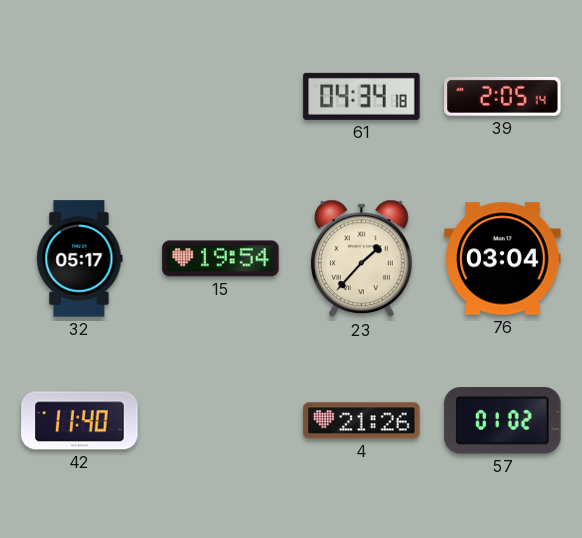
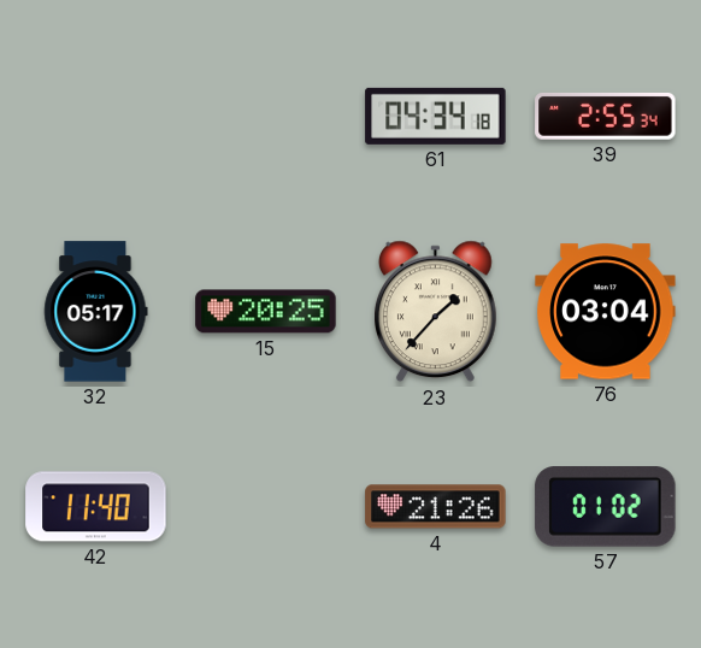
39: 2:05 -> 2:55
15: 19:54 -> 20:25
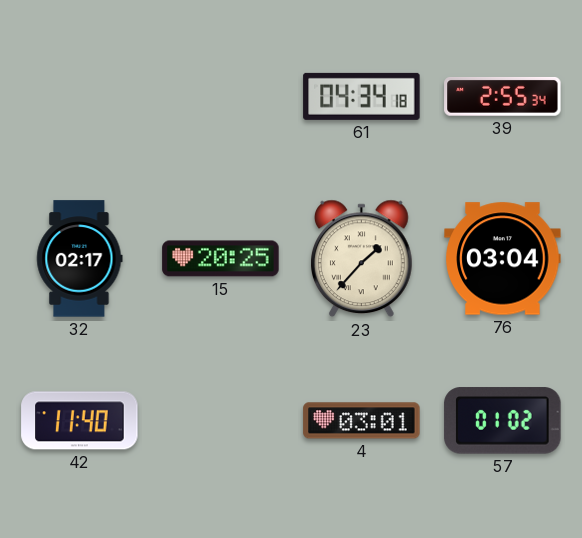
32: 05:17 -> 02:17
4: 21:26 -> 03:01
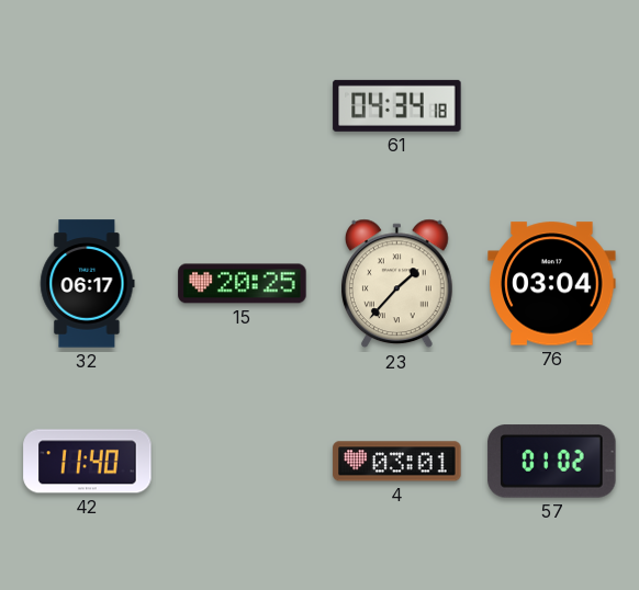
39: 2:55 -> none
32: 02:17 -> 06:17
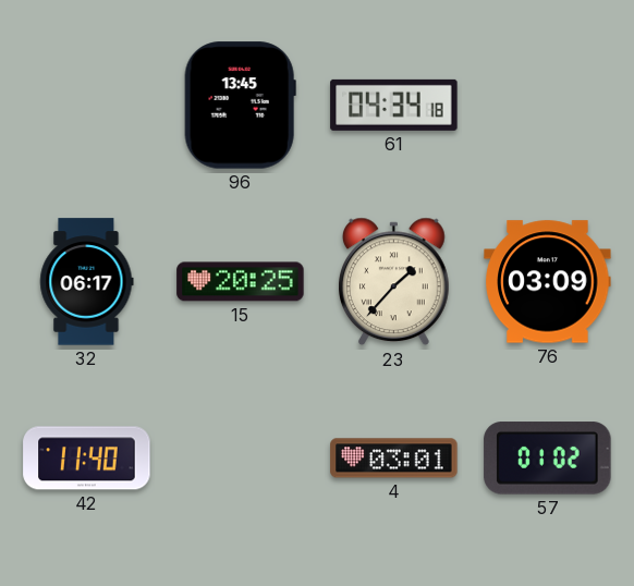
96: none -> 13:45
76: 03:04 -> 03:09
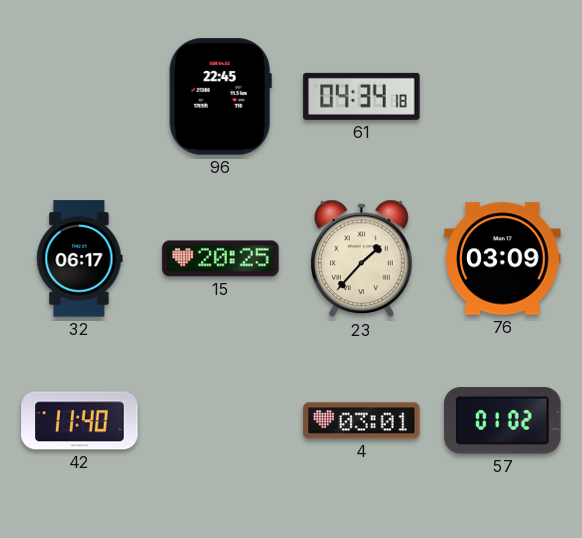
96: 13:45 -> 22:45
